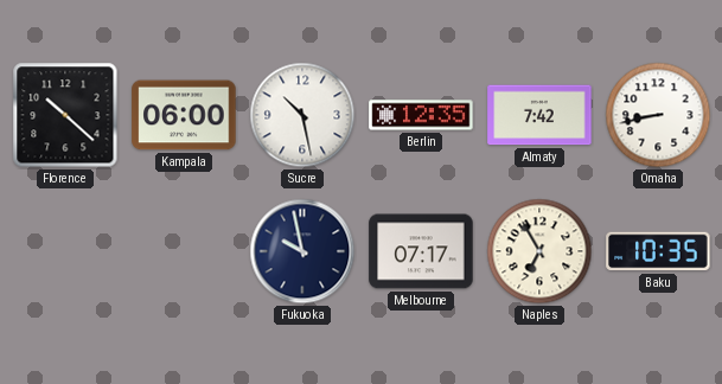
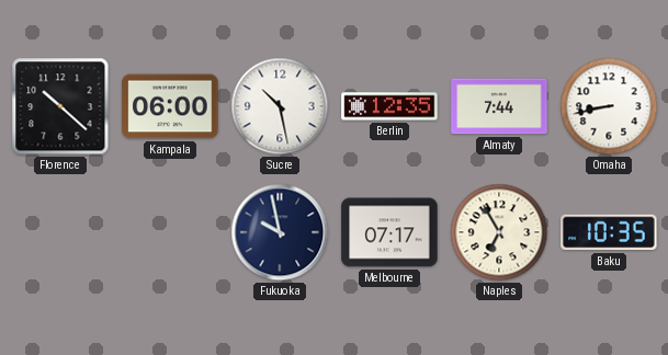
Almaty: 7:42 -> 7:44
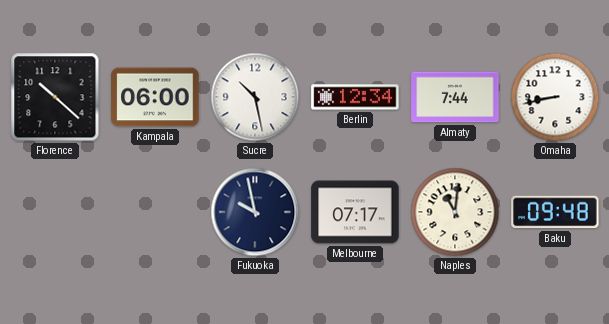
Berlin: 12:35 -> 12:34
Naples: 6:55 -> 11:01
Baku: 10:35 -> 09:48
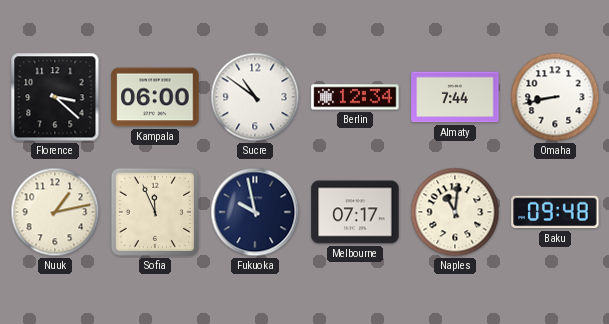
Florence: 10:22 -> 3:22
Sucre: 10:28 -> 10:51
Nuuk: none -> 1:13
Sofia: none -> 11:56
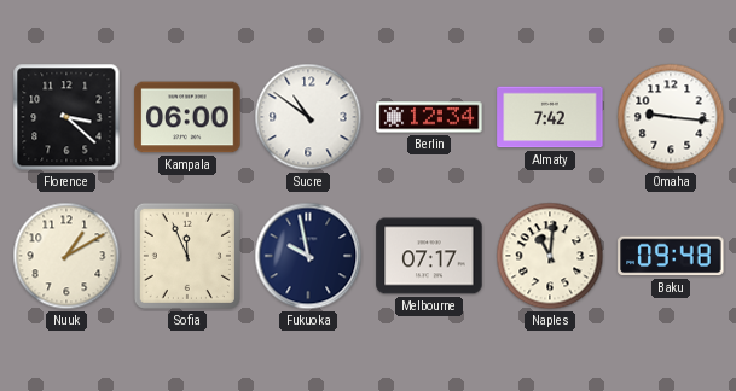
Almaty: 7:44 -> 7:42
Omaha: 8:43 -> 9:16
Nuuk: 1:13 -> 1:10
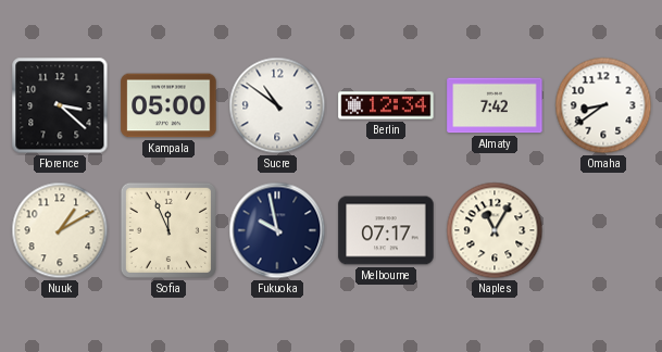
Kampala: 06:00 -> 05:00
Omaha: 9:16 -> 8:39
Naples: 11:01 -> 11:05
Baku: 09:48 -> none
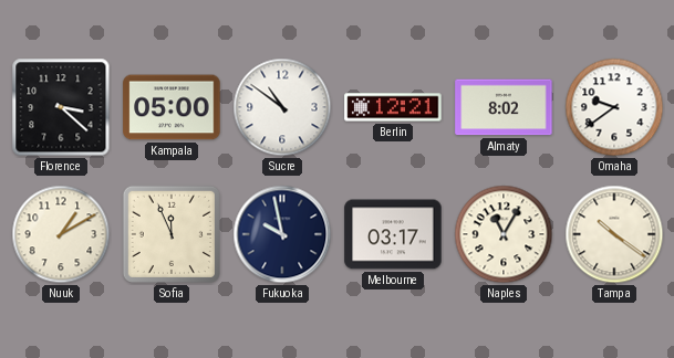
Berlin: 12:34 -> 12:21
Almaty: 7:42 -> 8:02
Omaha: 8:39 -> 9:39
Melbourne: 07:17 -> 03:17
Tampa: none -> 10:21
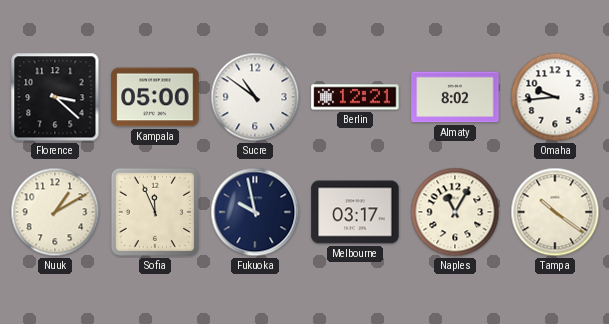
Omaha: 9:39 -> 9:44
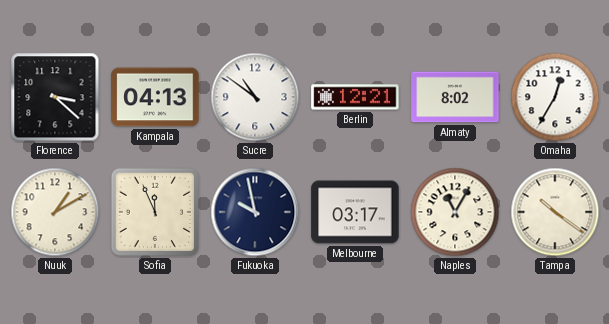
Kampala: 05:00 -> 04:13
Omaha: 9:44 -> 12:35
